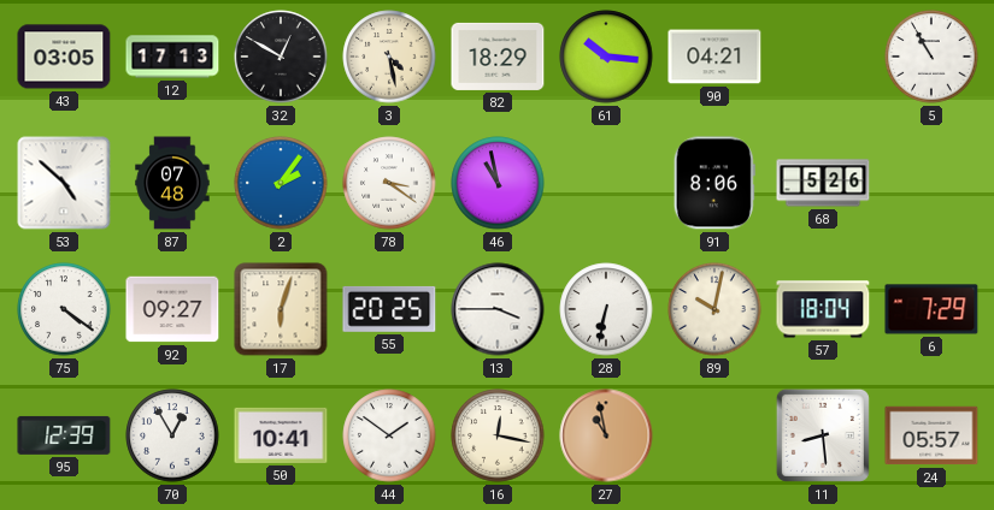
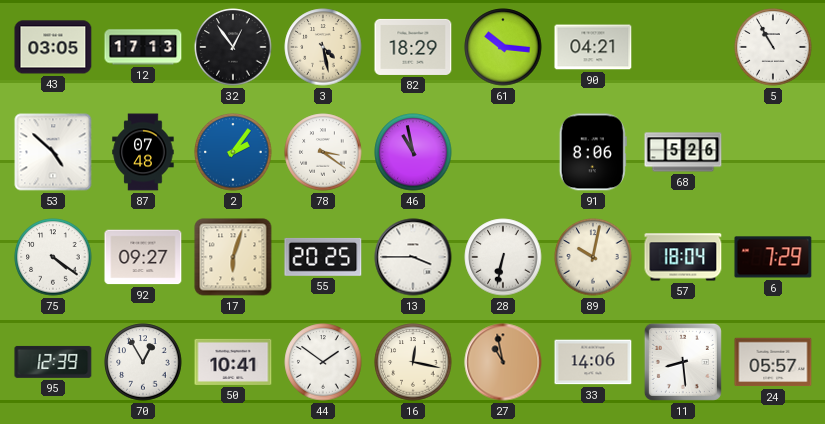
32: 12:50 -> 12:54
33: none -> 14:06
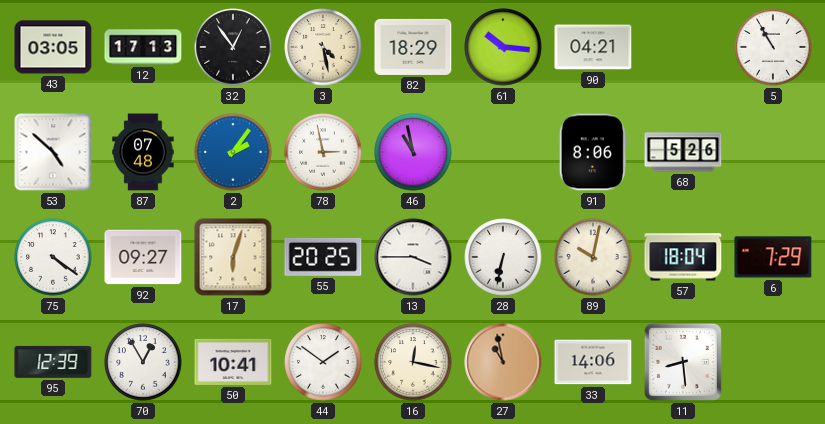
78: 3:21 -> 2:58
24: 05:57 -> none
